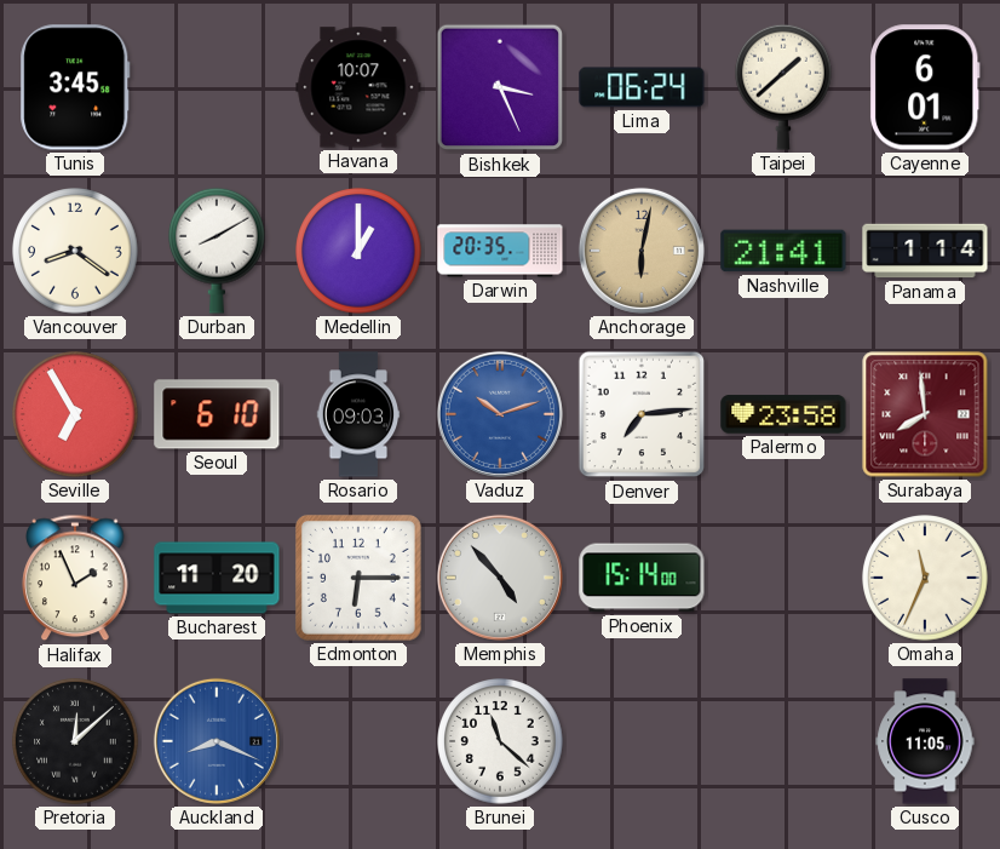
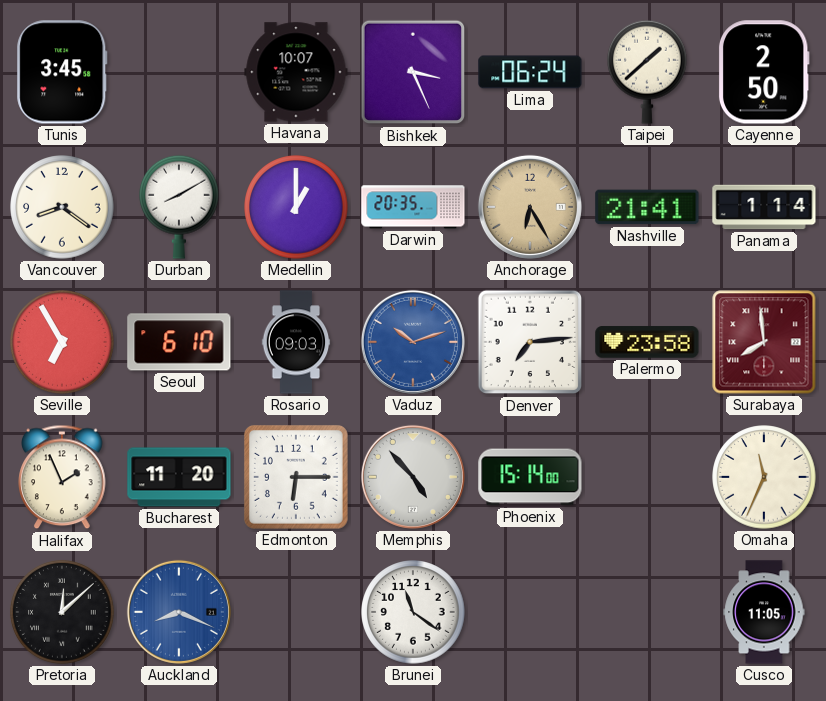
Cayenne: 6:01 -> 2:50
Anchorage: 6:02 -> 6:25
Brunei: 11:22 -> 11:21
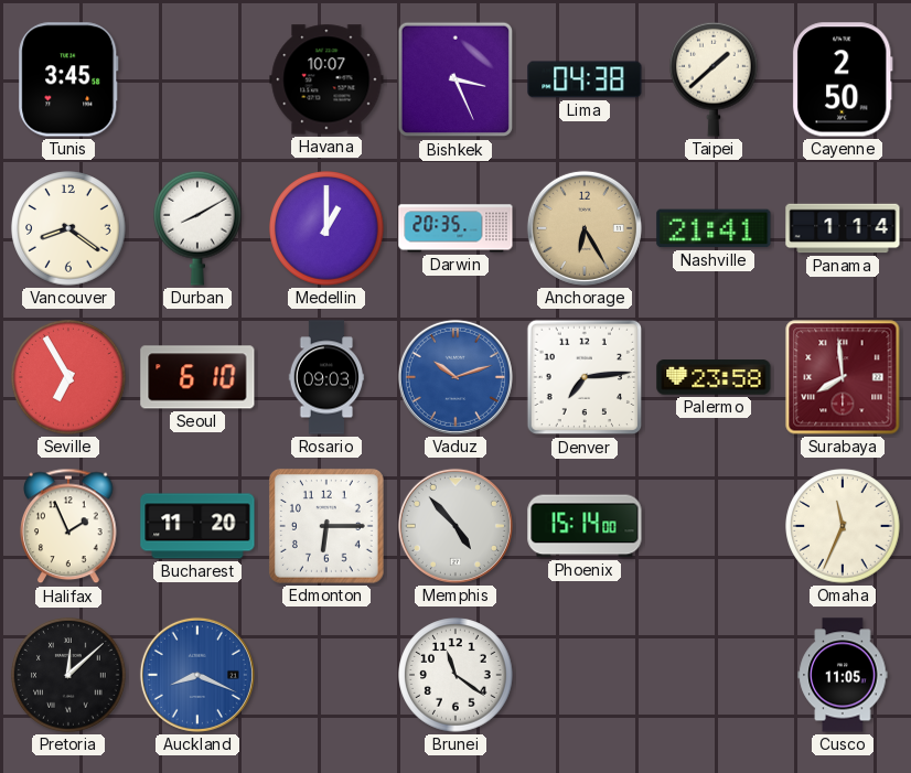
Lima: 06:24 -> 04:38
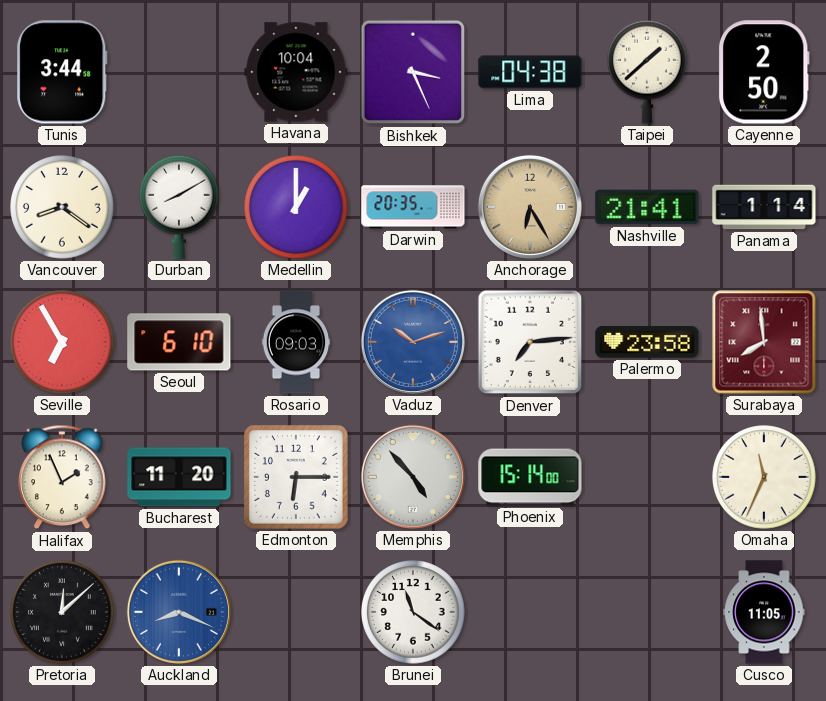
Tunis: 3:45 -> 3:44
Havana: 10:07 -> 10:04
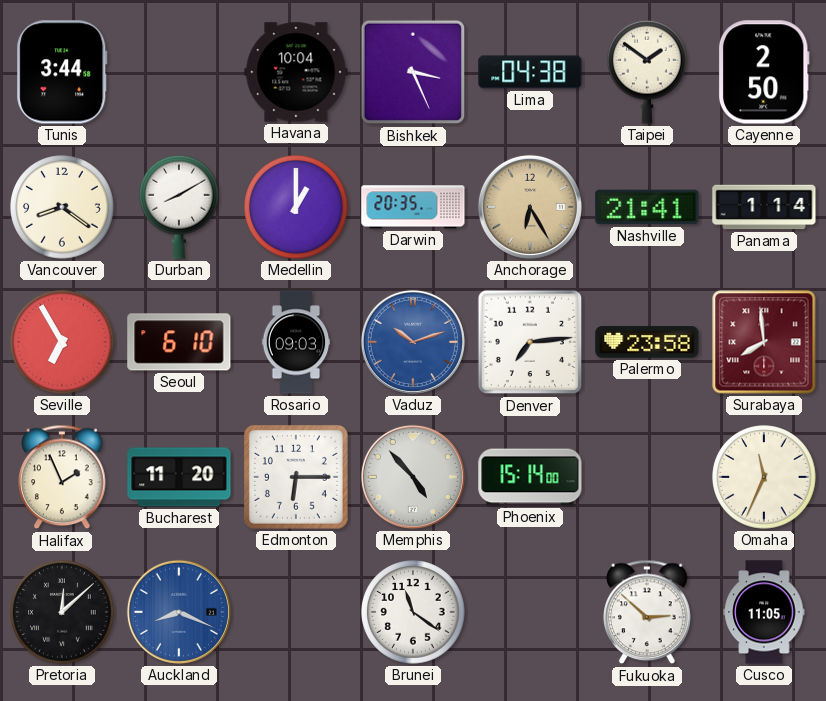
Taipei: 1:38 -> 1:51
Fukuoka: none -> 2:52
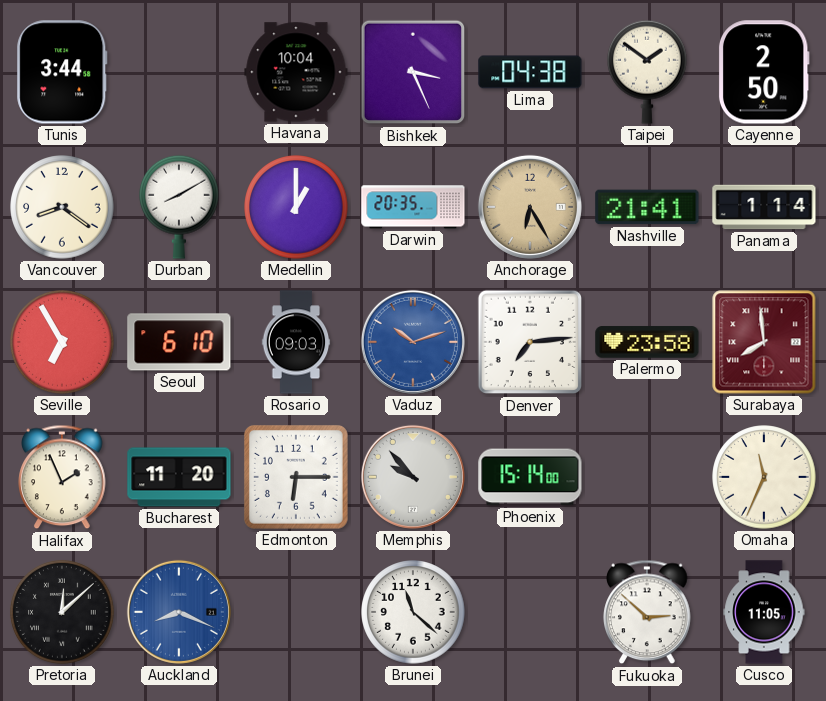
Memphis: 4:53 -> 9:53
Brunei: 11:21 -> 11:22
